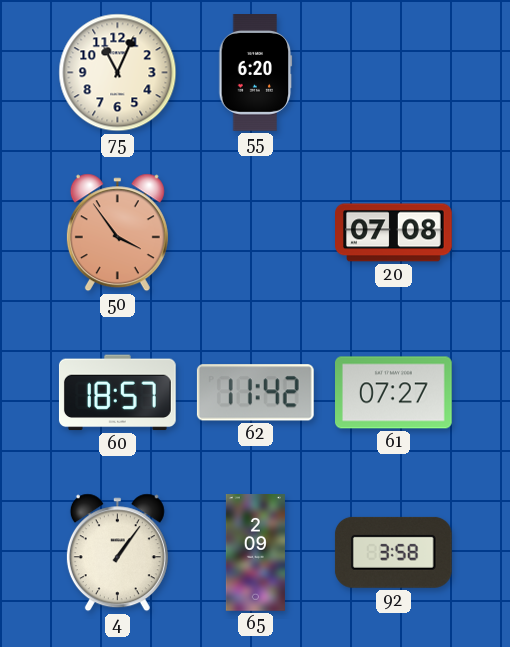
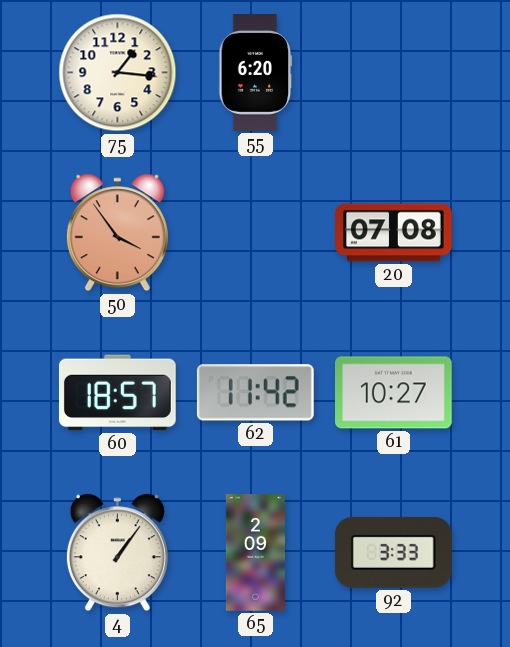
75: 11:04 -> 1:16
61: 07:27 -> 10:27
92: 3:58 -> 3:33
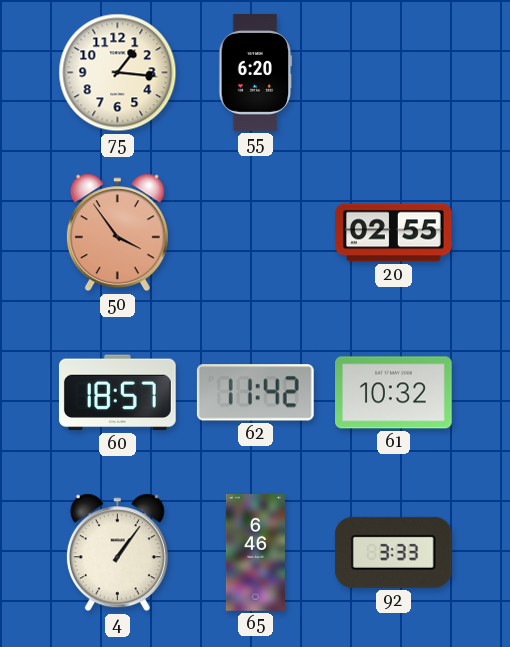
20: 07:08 -> 02:55
61: 10:27 -> 10:32
65: 2:09 -> 6:46
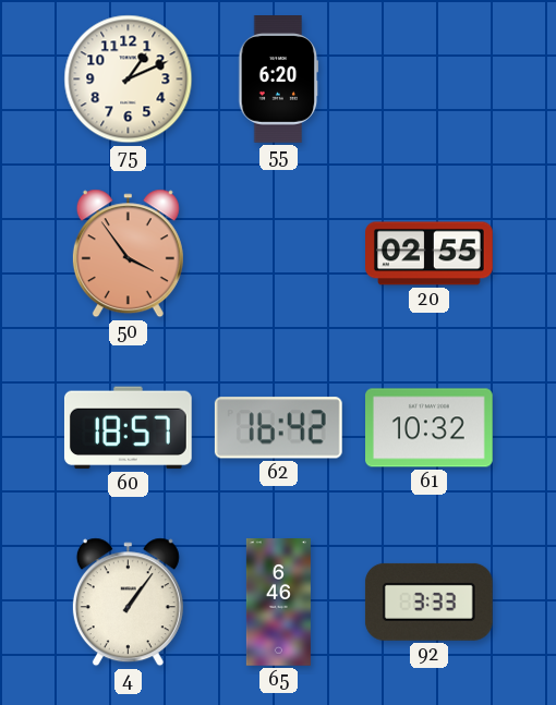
75: 1:16 -> 1:11
62: 11:42 -> 16:42
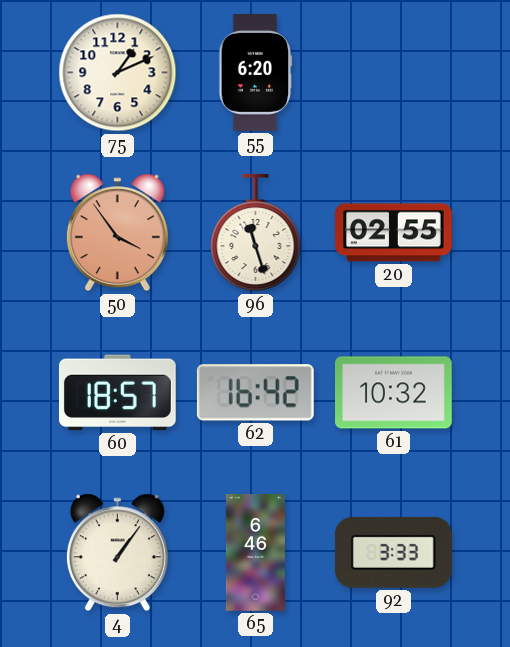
96: none -> 11:27
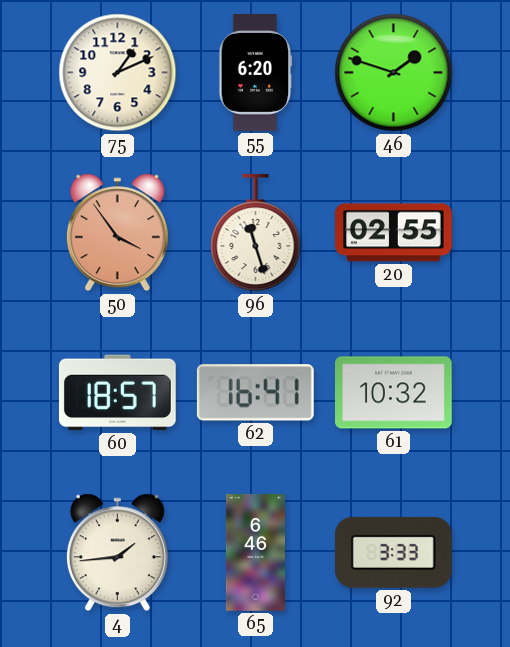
46: none -> 1:48
62: 16:42 -> 16:41
4: 1:06 -> 1:44
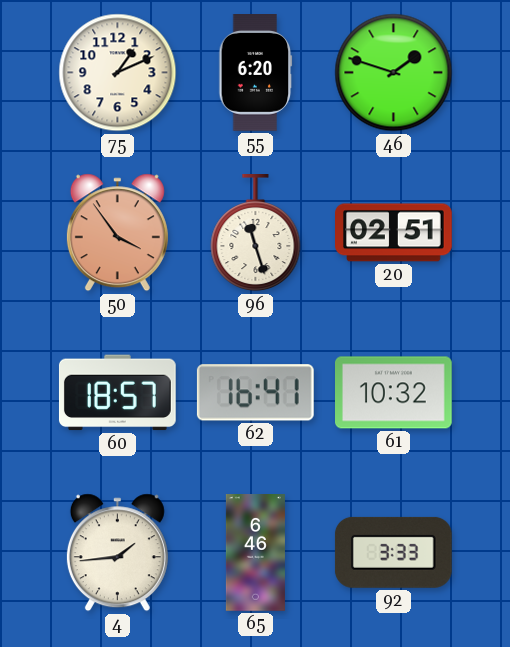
20: 02:55 -> 02:51
